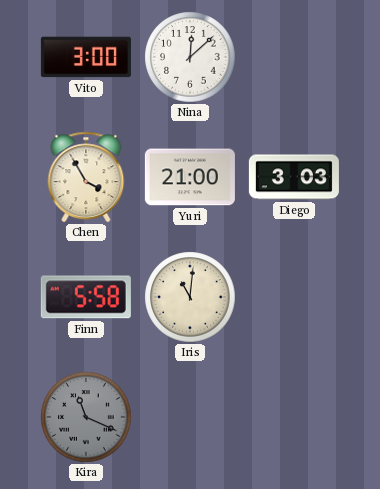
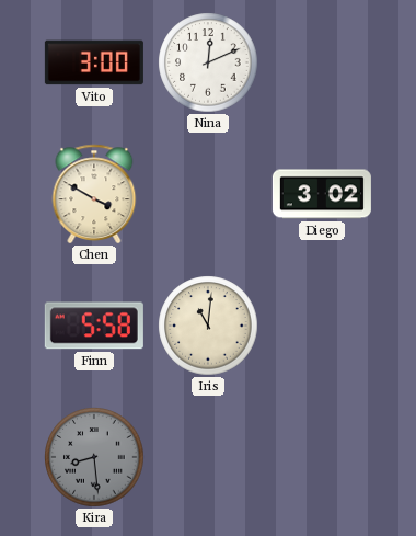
Nina: 12:08 -> 12:11
Chen: 3:55 -> 3:50
Yuri: 21:00 -> none
Diego: 3:03 -> 3:02
Kira: 11:19 -> 8:29
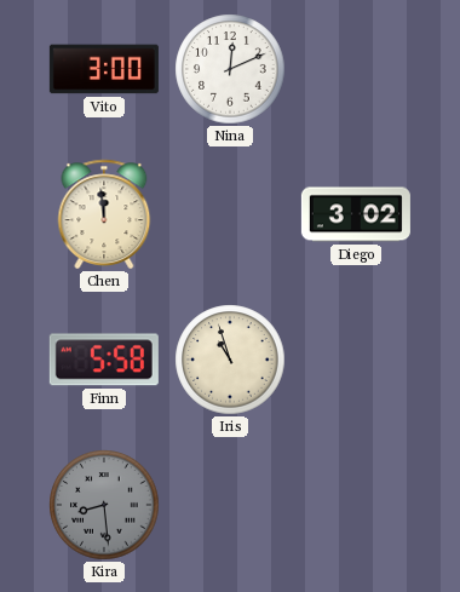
Chen: 3:50 -> 11:59
Iris: 11:01 -> 10:57
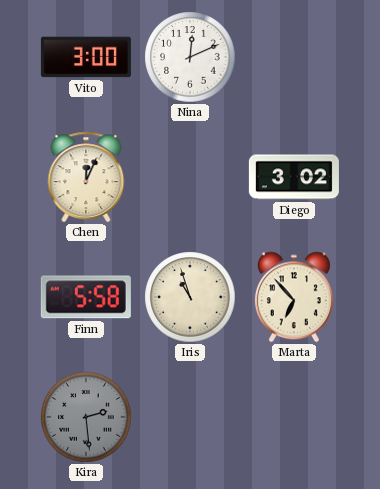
Chen: 11:59 -> 12:04
Marta: none -> 6:53
Kira: 8:29 -> 2:29
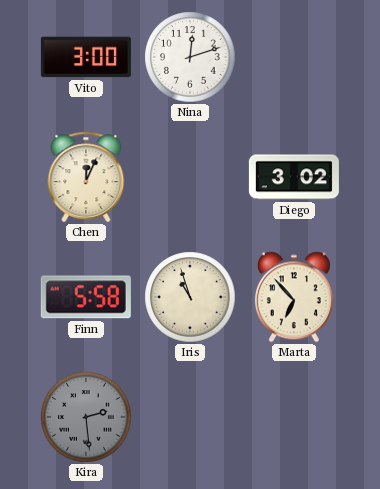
Nina: 12:11 -> 12:12
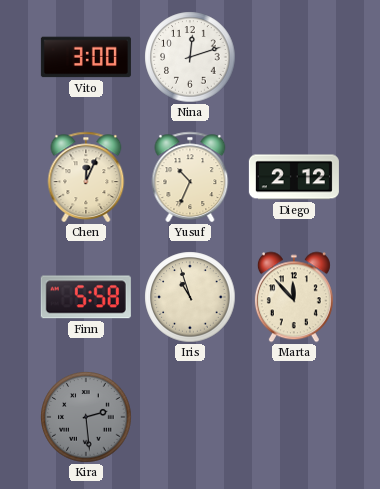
Yusuf: none -> 10:34
Diego: 3:02 -> 2:12
Marta: 6:53 -> 11:53
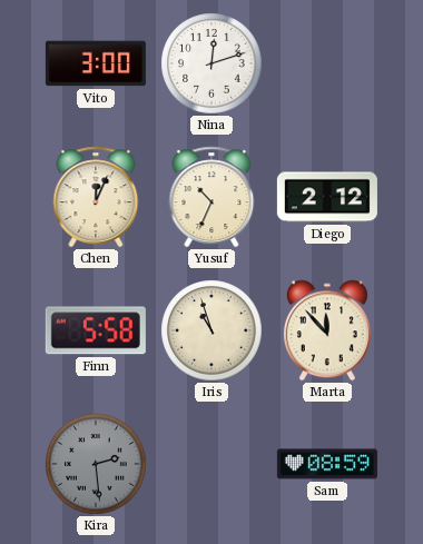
Sam: none -> 08:59
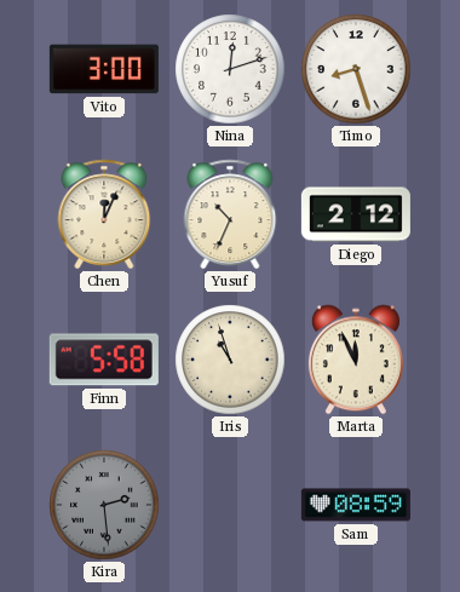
Timo: none -> 8:27
Marta: 11:53 -> 11:56
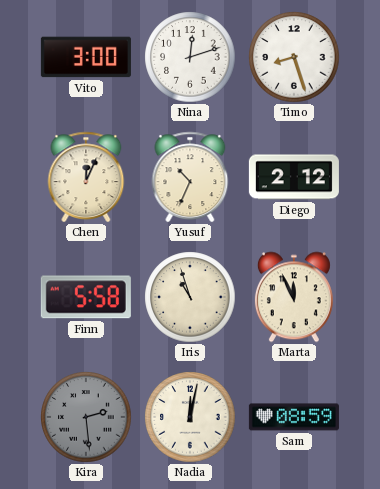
Nadia: none -> 12:02
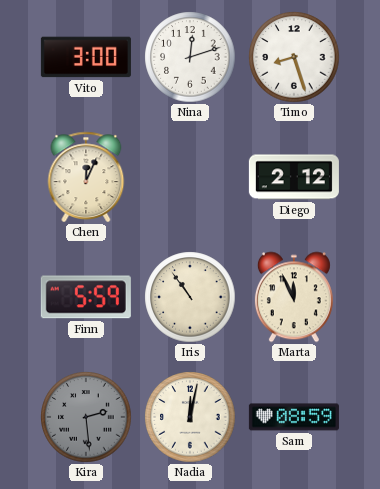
Yusuf: 10:34 -> none
Finn: 5:58 -> 5:59
Iris: 10:57 -> 10:54
